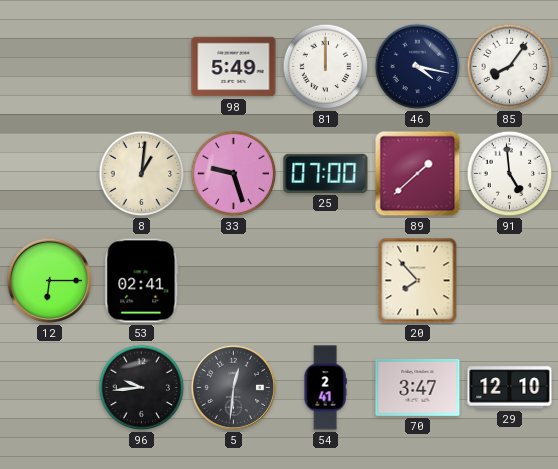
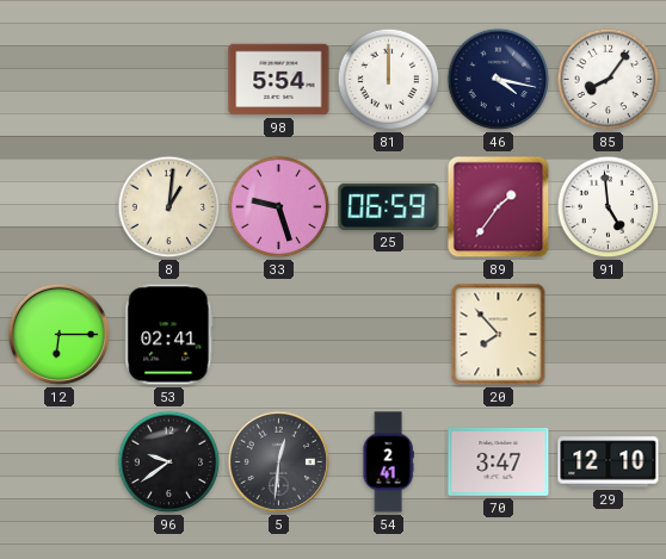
98: 5:49 -> 5:54
25: 07:00 -> 06:59
89: 1:38 -> 1:36
96: 9:44 -> 9:39
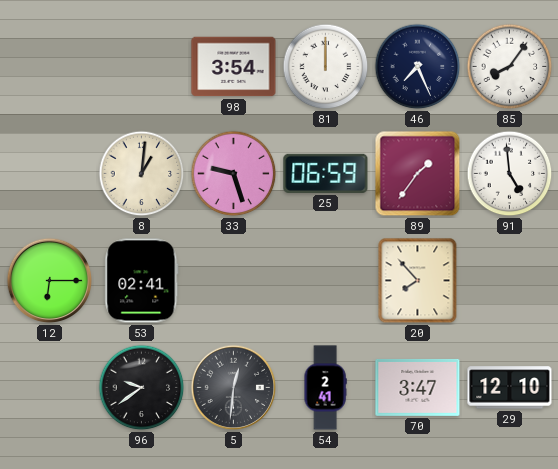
98: 5:54 -> 3:54
46: 4:17 -> 7:26
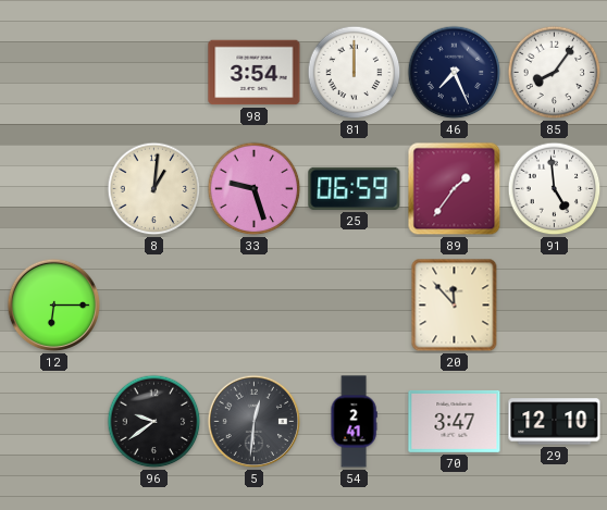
53: 02:41 -> none
20: 7:53 -> 11:53
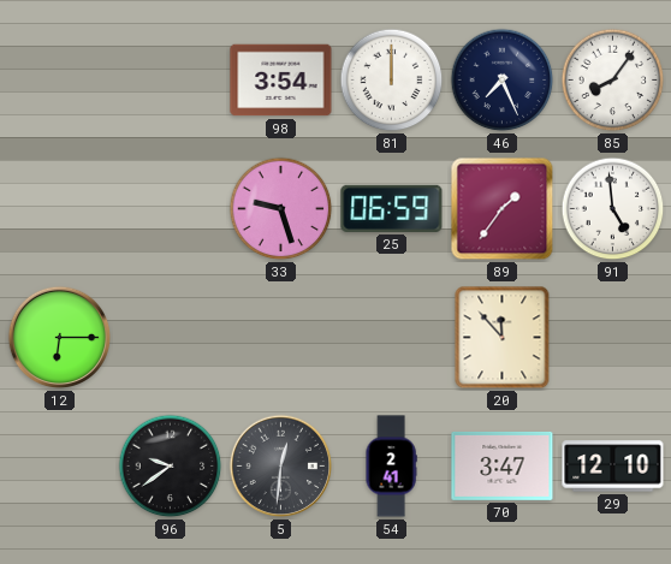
8: 1:01 -> none
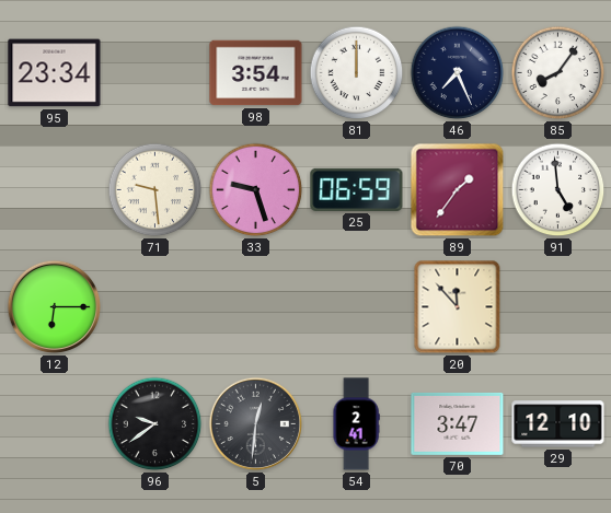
95: none -> 23:34
71: none -> 9:29
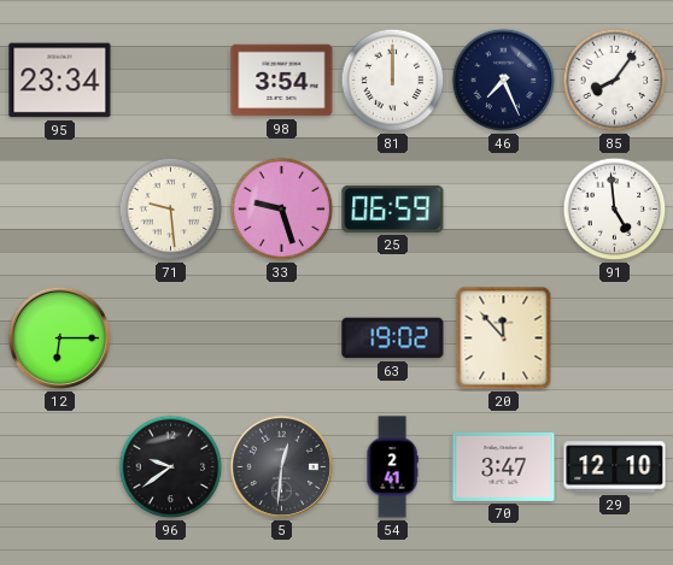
89: 1:36 -> none
63: none -> 19:02
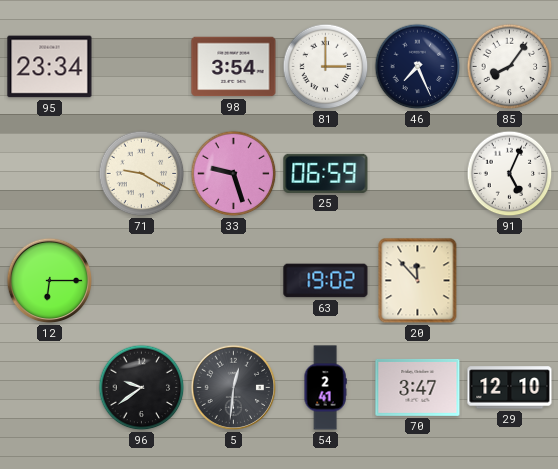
81: 12:00 -> 3:00
71: 9:29 -> 9:20
91: 4:59 -> 5:04
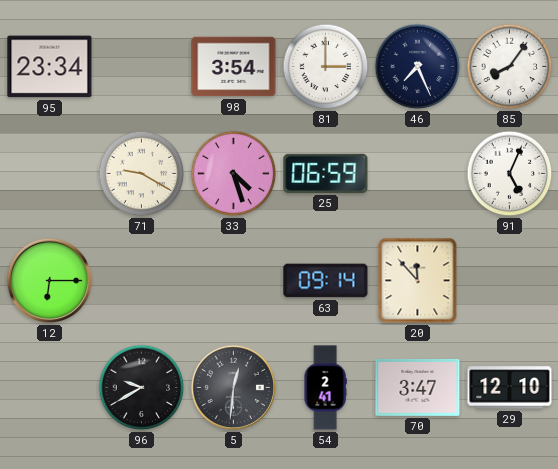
33: 9:27 -> 4:27
63: 19:02 -> 09:14
96: 9:39 -> 9:40
